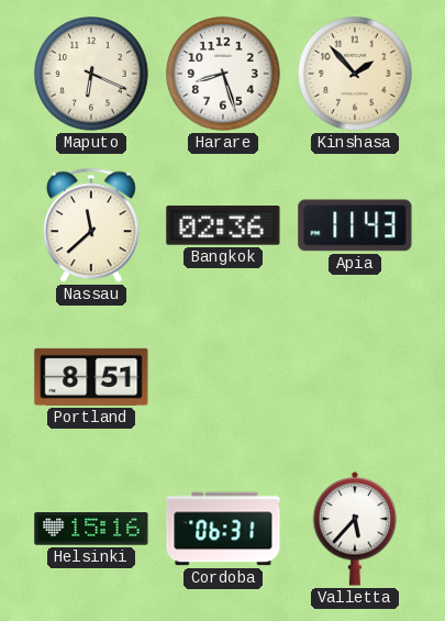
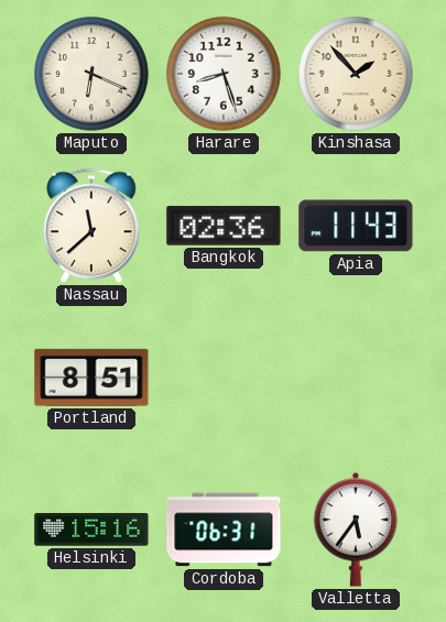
Valletta: 5:37 -> 5:36
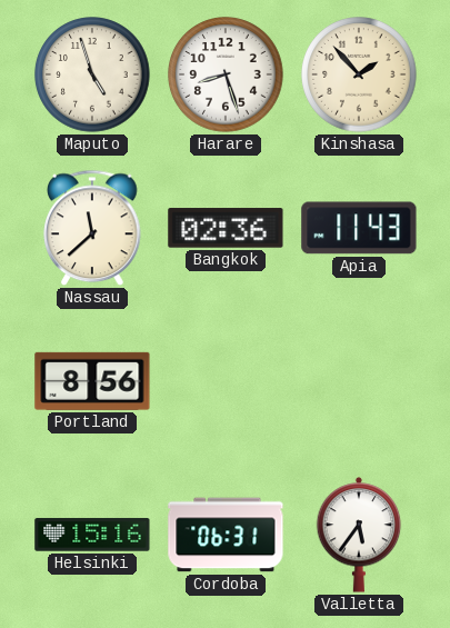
Maputo: 6:19 -> 4:57
Portland: 8:51 -> 8:56
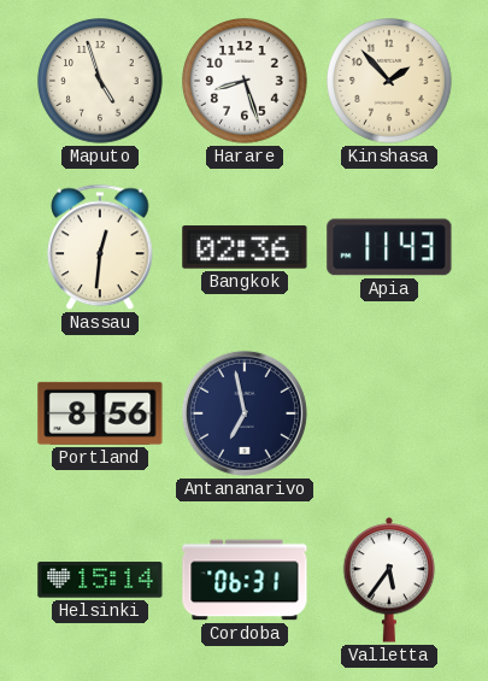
Nassau: 11:38 -> 12:31
Antananarivo: none -> 6:58
Helsinki: 15:16 -> 15:14
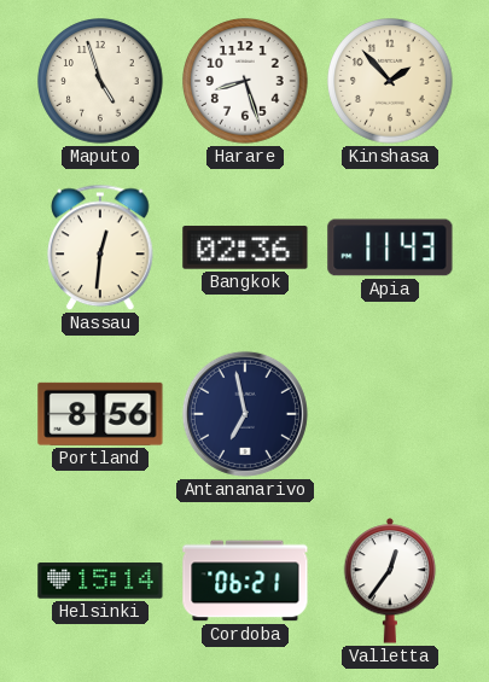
Cordoba: 06:31 -> 06:21
Valletta: 5:36 -> 12:36
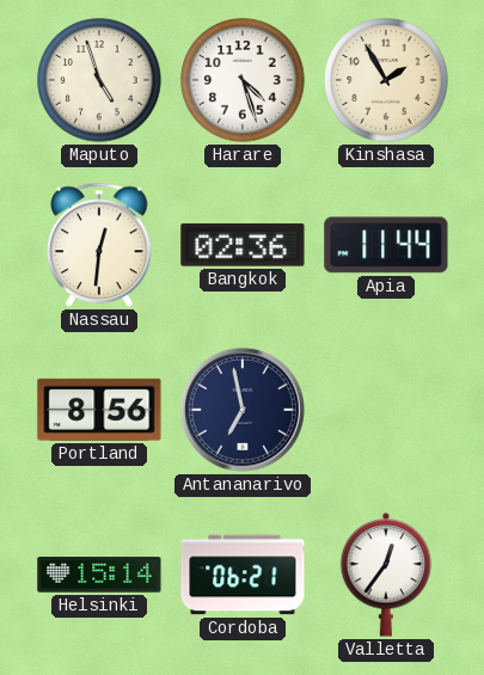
Harare: 8:27 -> 4:27
Kinshasa: 1:53 -> 1:55
Apia: 11:43 -> 11:44
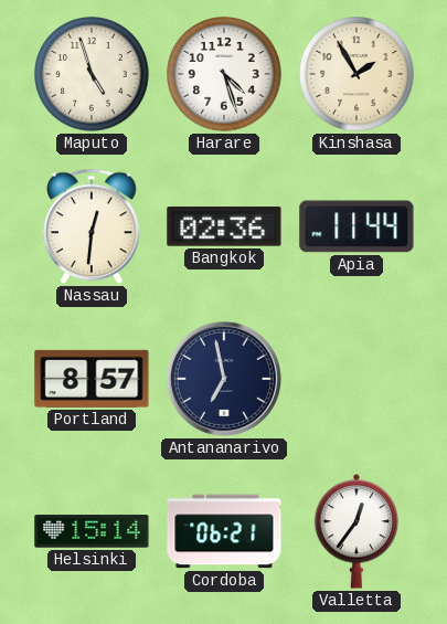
Portland: 8:56 -> 8:57
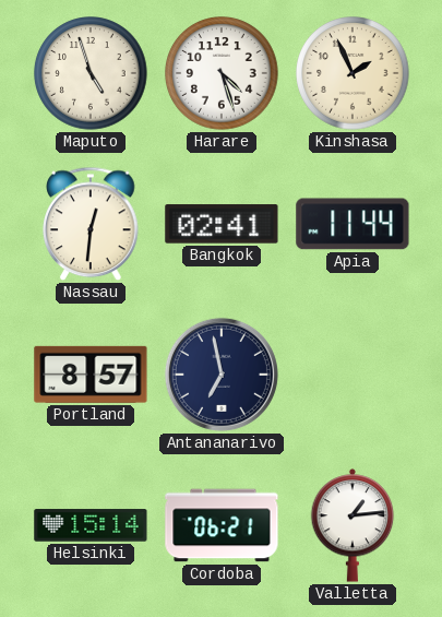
Kinshasa: 1:55 -> 1:56
Bangkok: 02:36 -> 02:41
Valletta: 12:36 -> 1:14
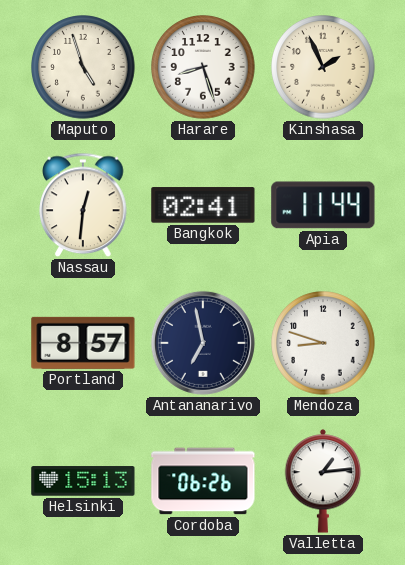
Harare: 4:27 -> 8:27
Mendoza: none -> 8:48
Helsinki: 15:14 -> 15:13
Cordoba: 06:21 -> 06:26
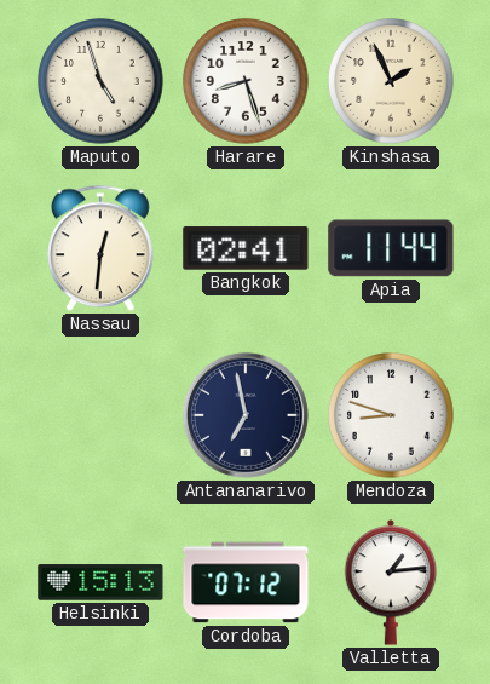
Portland: 8:57 -> none
Cordoba: 06:26 -> 07:12
